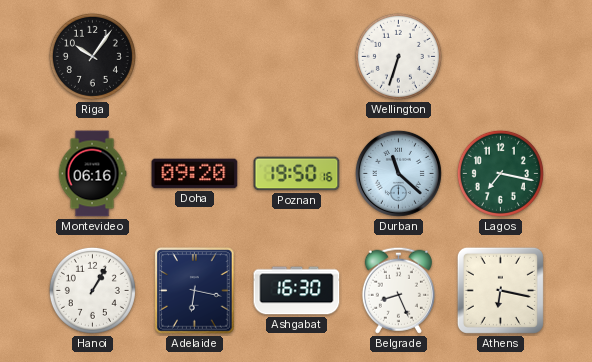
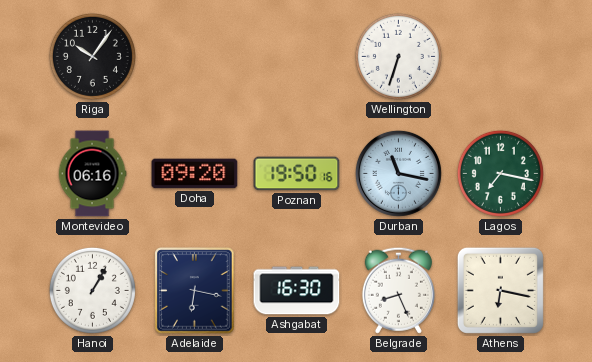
Durban: 11:22 -> 11:17
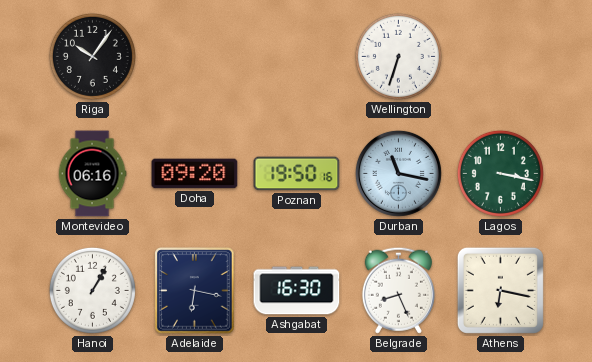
Lagos: 7:17 -> 3:17
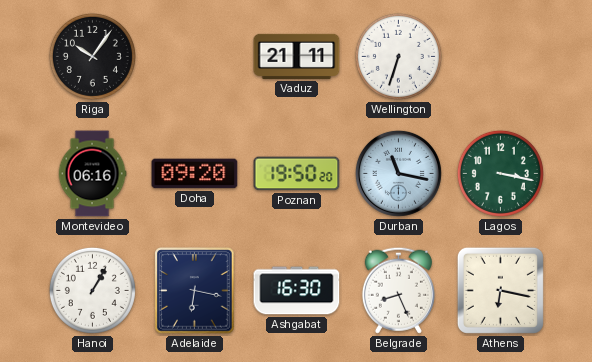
Vaduz: none -> 21:11
Poznan: 19:50:16 -> 19:50:20
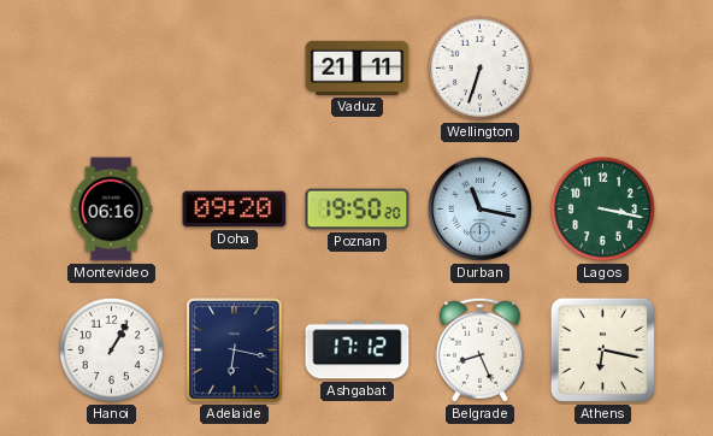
Riga: 10:06 -> none
Ashgabat: 16:30 -> 17:12
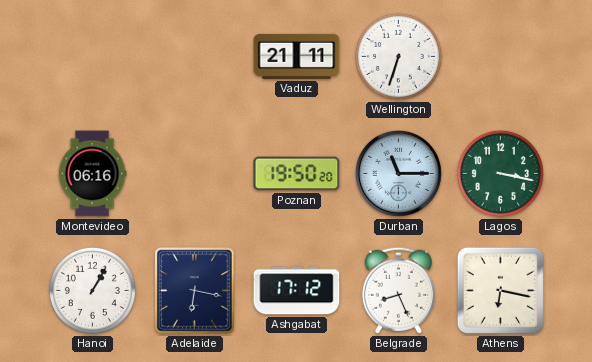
Doha: 09:20 -> none
Durban: 11:17 -> 11:15
